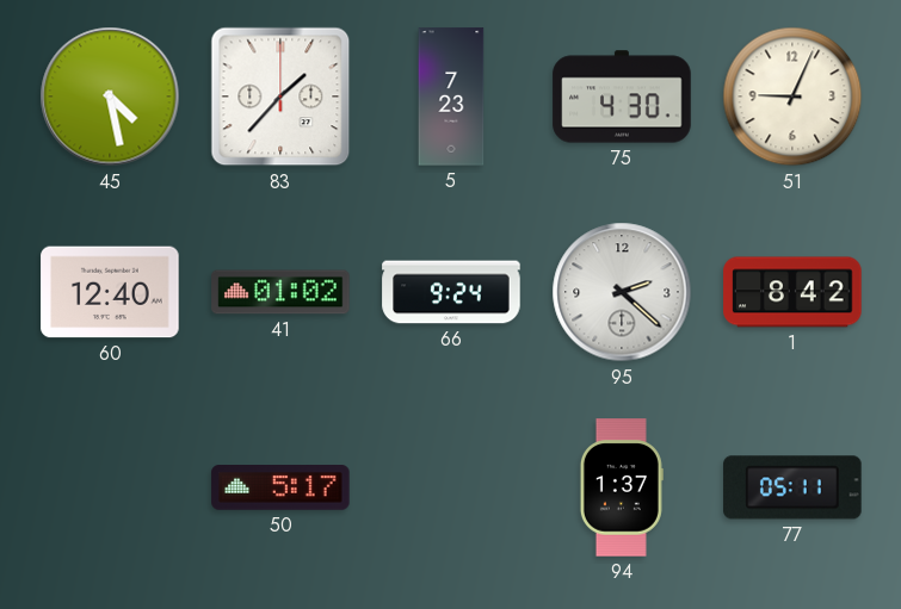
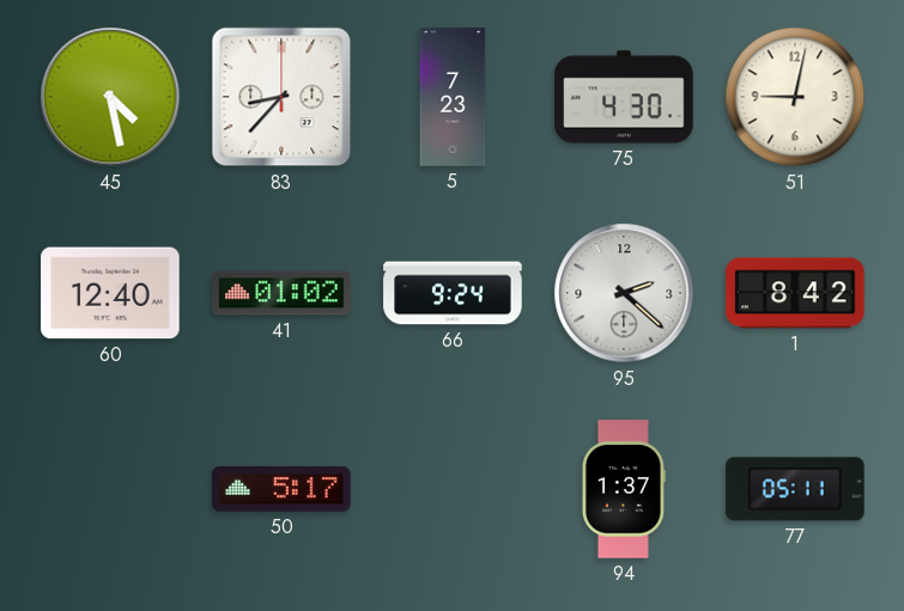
83: 1:37 -> 8:37
51: 9:04 -> 9:02
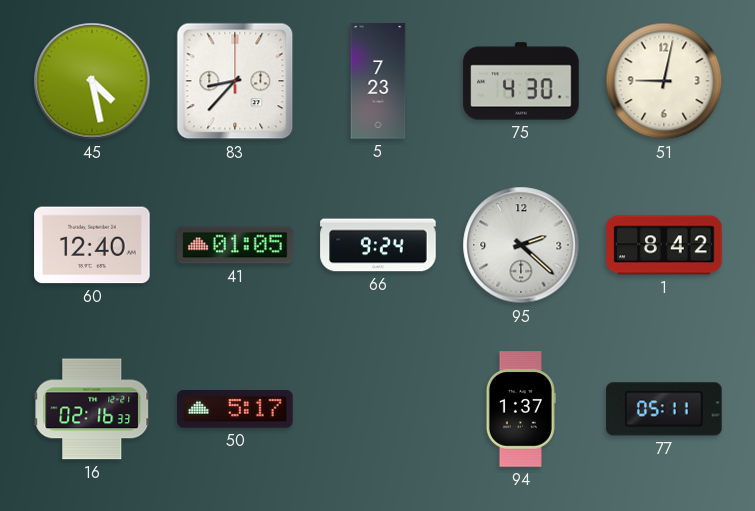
41: 01:02 -> 01:05
16: none -> 02:16
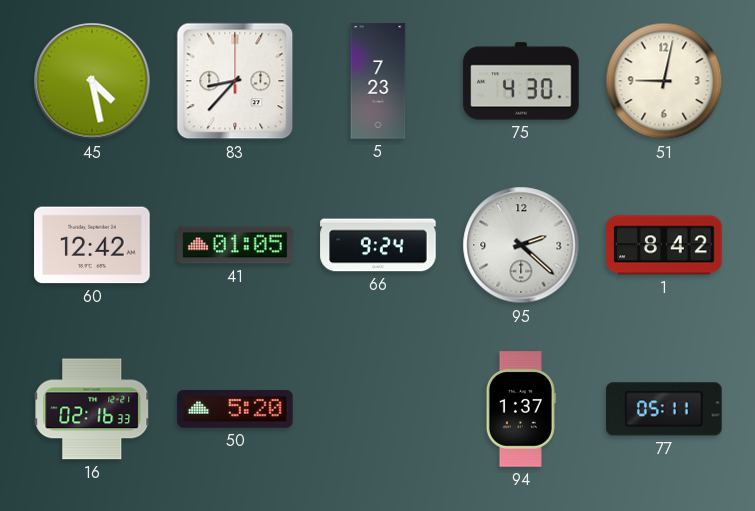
60: 12:40 -> 12:42
50: 5:17 -> 5:20
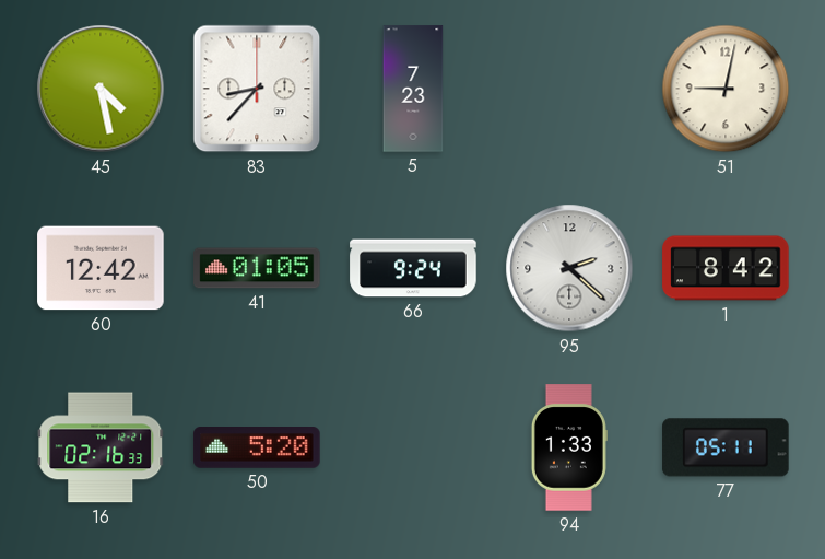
75: 4:30 -> none
94: 1:37 -> 1:33
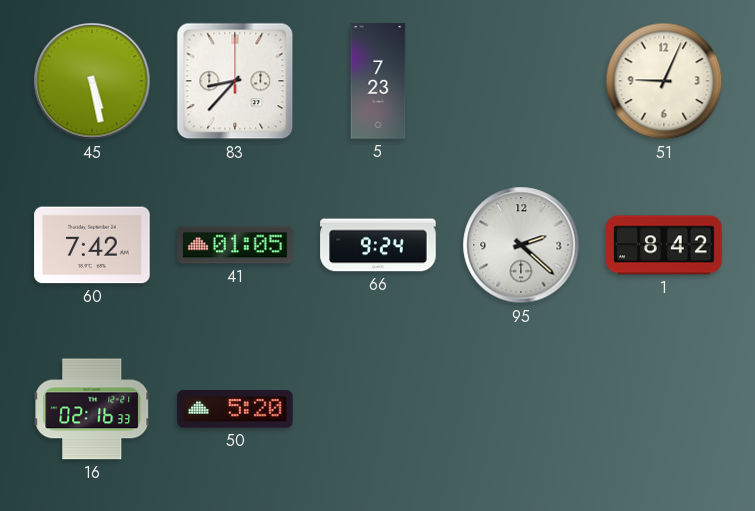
45: 4:28 -> 5:28
51: 9:02 -> 9:04
60: 12:42 -> 7:42
94: 1:33 -> none
77: 05:11 -> none
